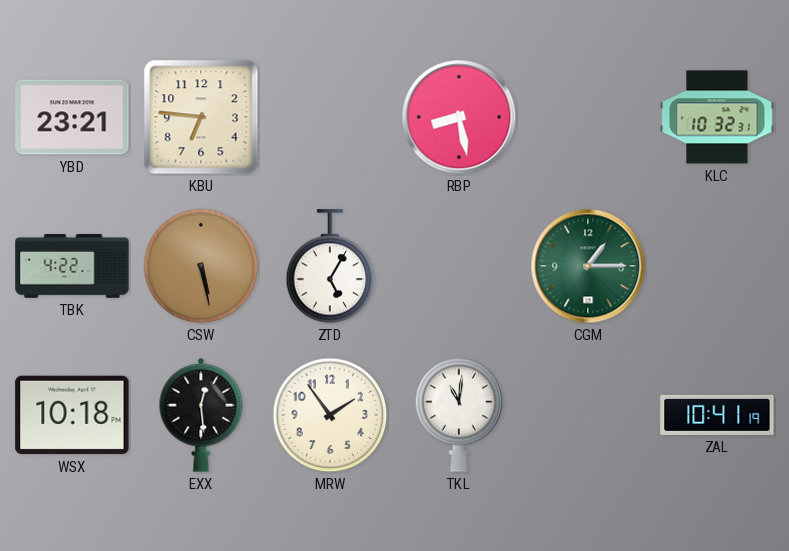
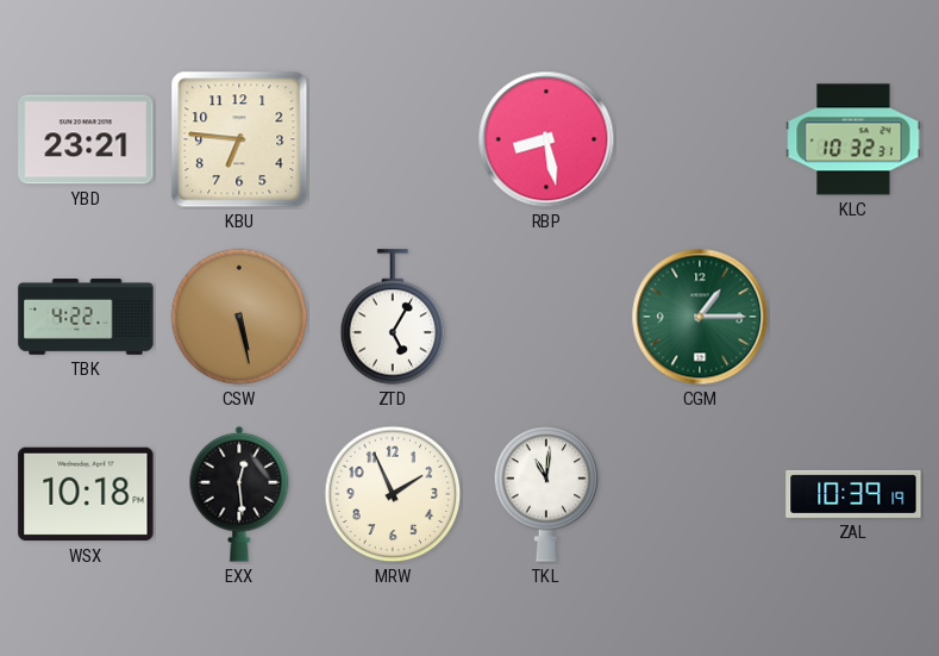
MRW: 1:54 -> 1:56
ZAL: 10:41 -> 10:39
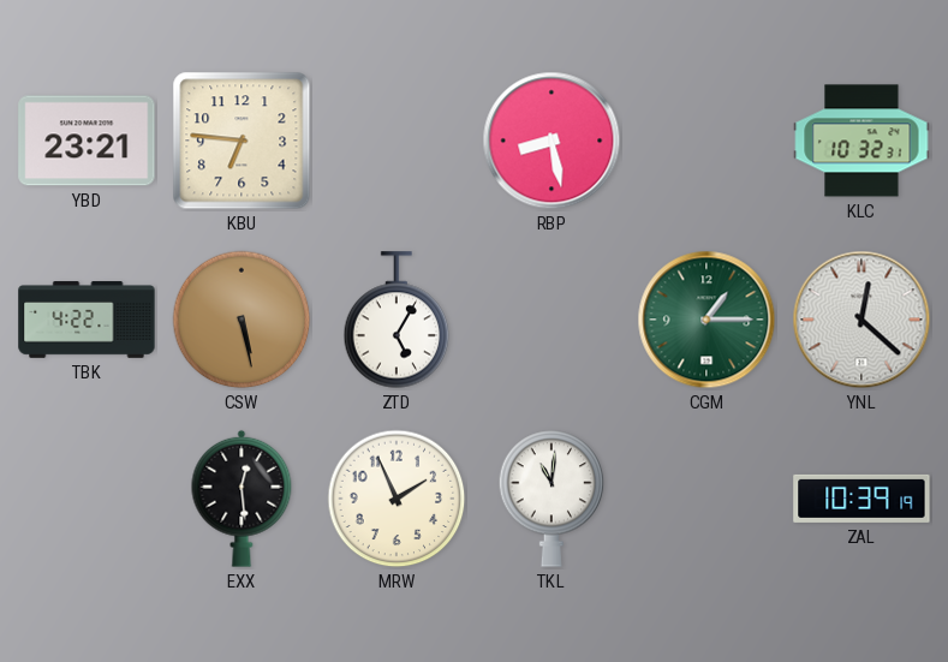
YNL: none -> 12:22
WSX: 10:18 -> none
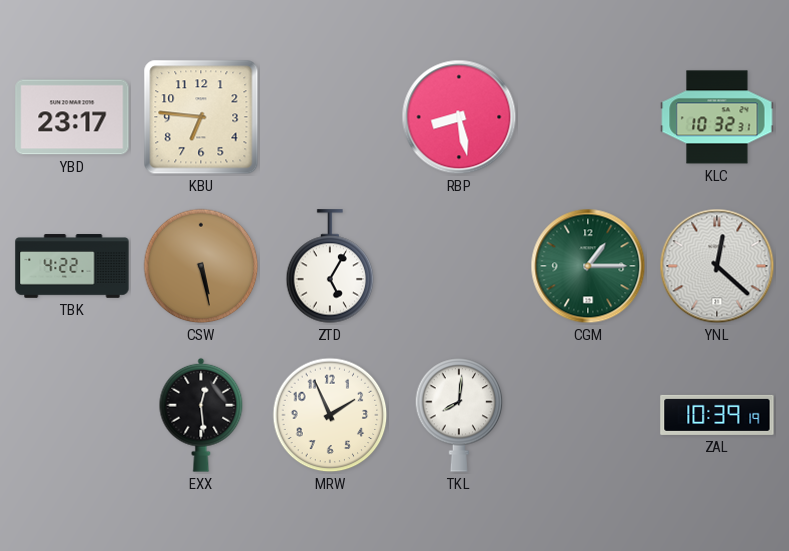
YBD: 23:21 -> 23:17
TKL: 11:01 -> 8:01
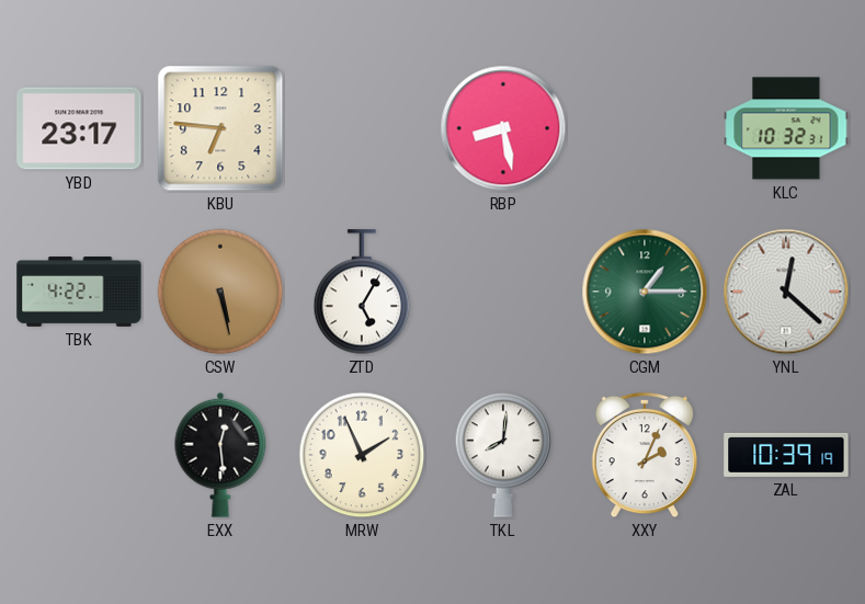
XXY: none -> 2:04
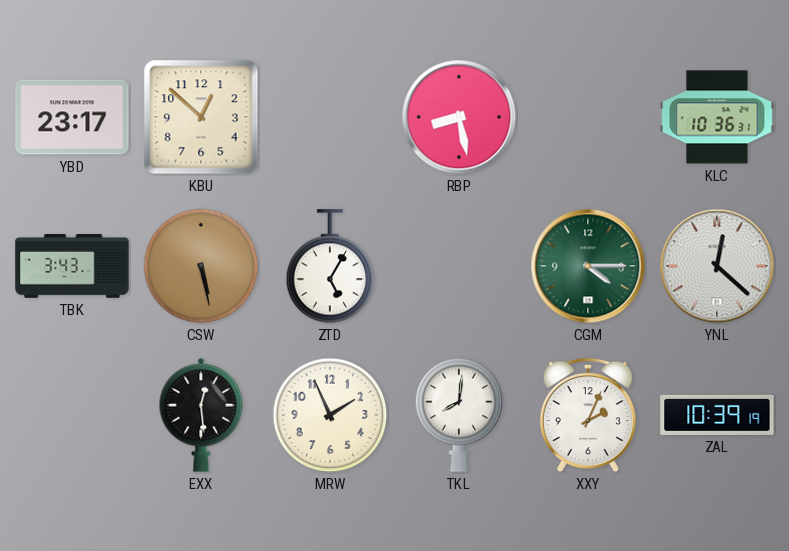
KBU: 6:46 -> 12:52
KLC: 10:32 -> 10:36
TBK: 4:22 -> 3:43
CGM: 1:15 -> 4:15
